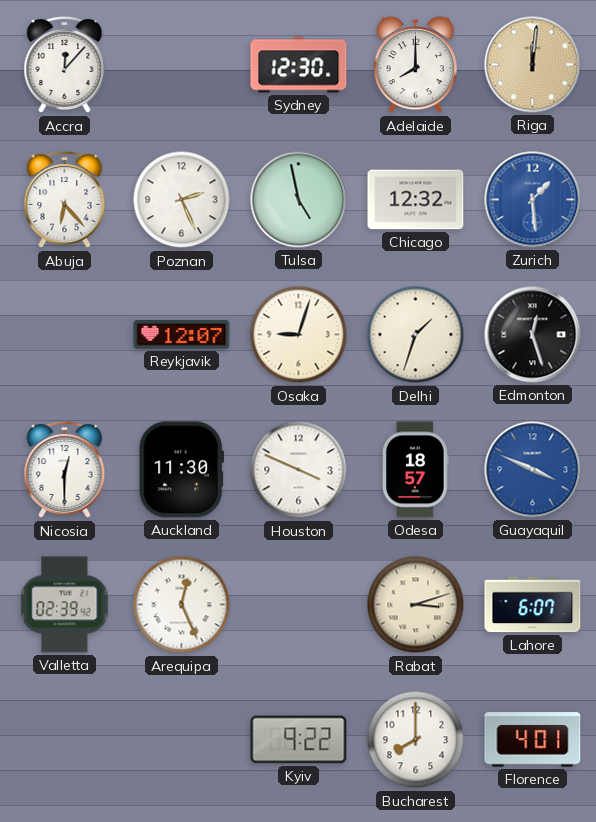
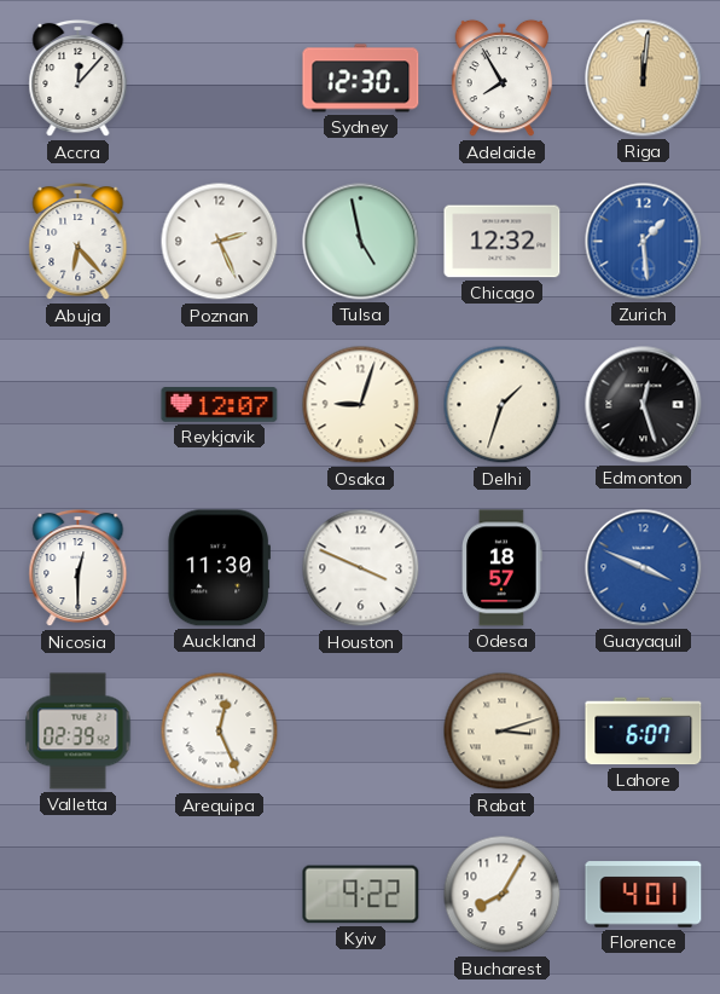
Adelaide: 8:00 -> 7:55
Bucharest: 8:00 -> 8:05
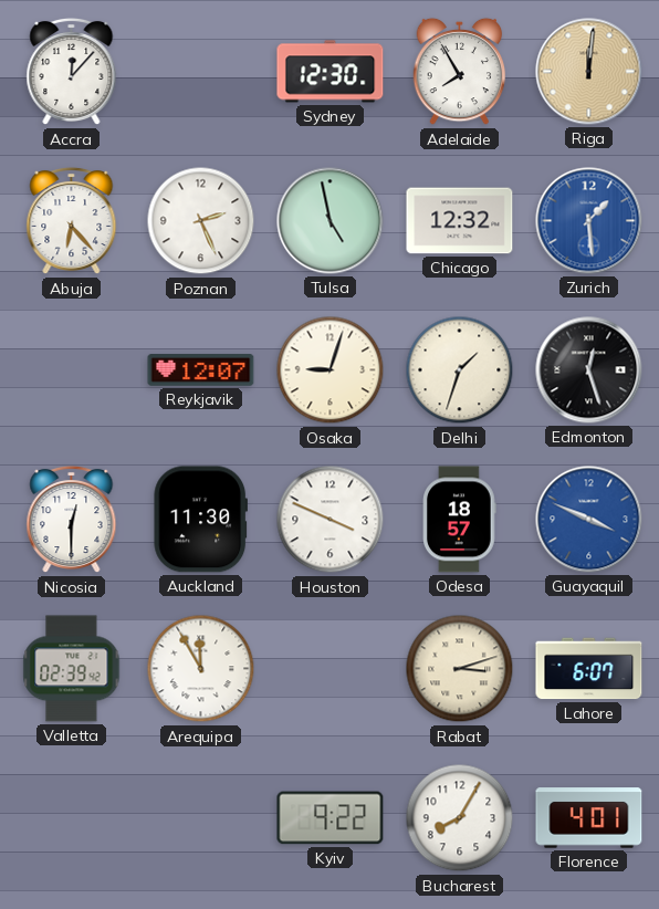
Arequipa: 12:26 -> 11:55
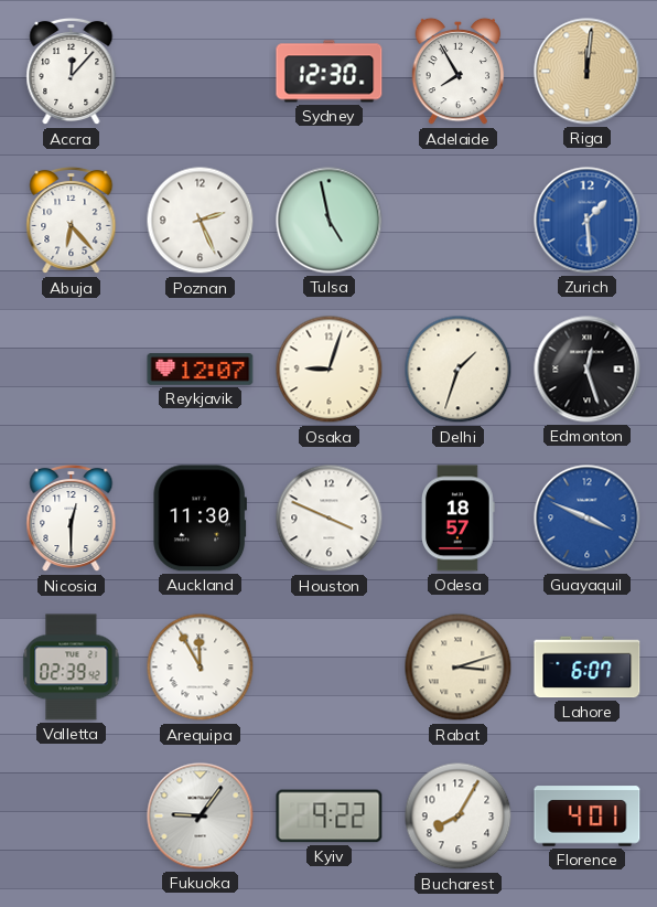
Chicago: 12:32 -> none
Fukuoka: none -> 9:06
